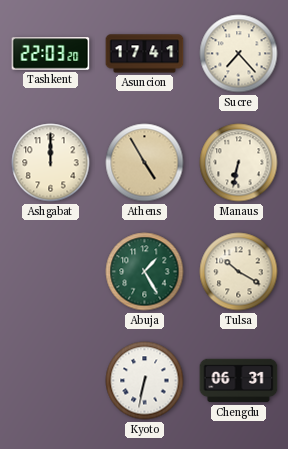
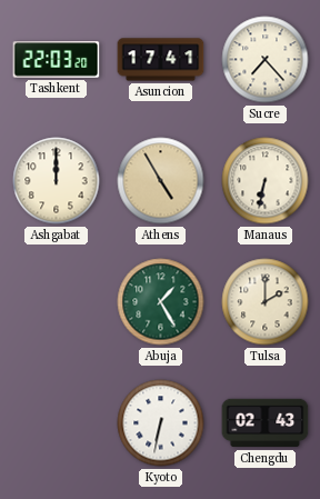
Tulsa: 10:20 -> 2:00
Chengdu: 06:31 -> 02:43
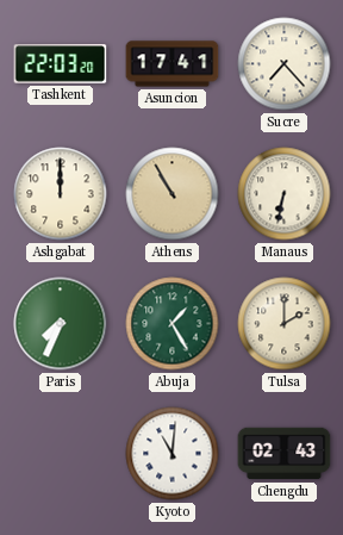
Athens: 4:55 -> 10:55
Paris: none -> 7:34
Kyoto: 6:32 -> 11:01
